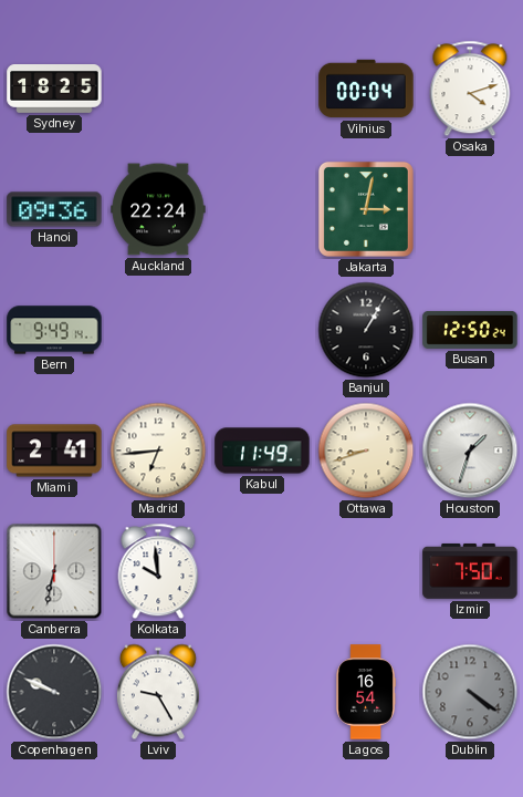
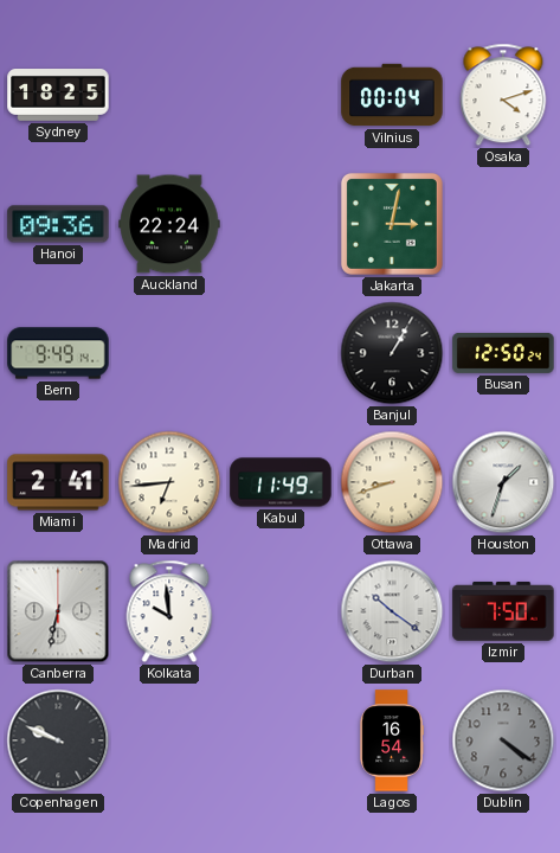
Durban: none -> 10:21
Lviv: 9:25 -> none
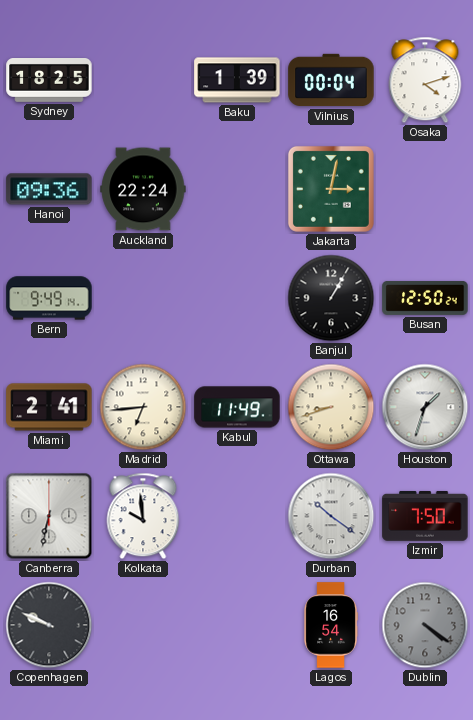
Baku: none -> 1:39
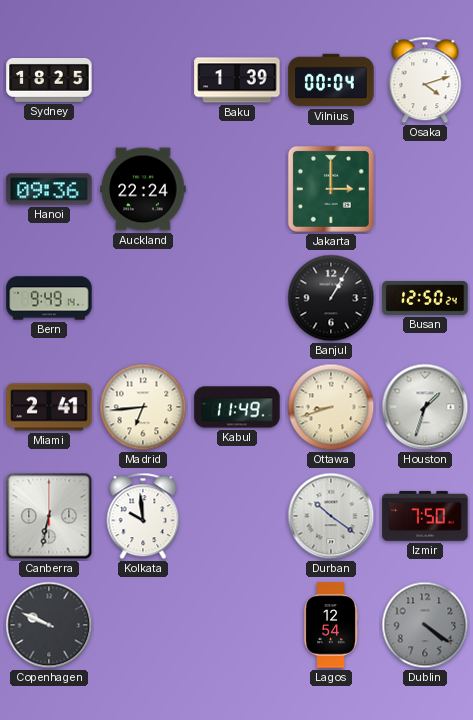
Jakarta: 3:02 -> 3:00
Lagos: 16:54 -> 12:54
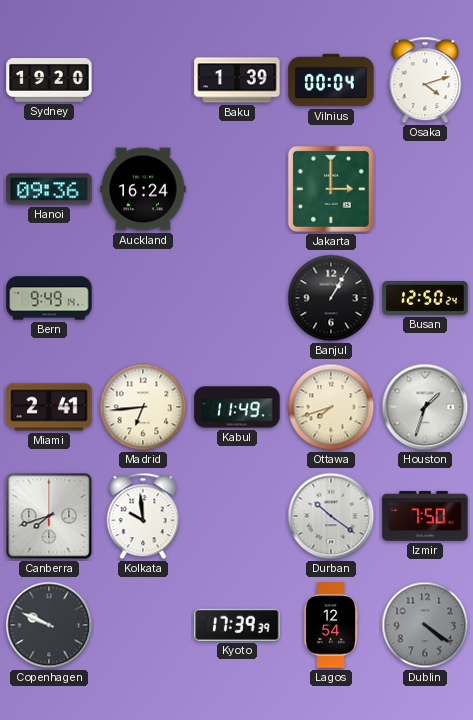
Sydney: 18:25 -> 19:20
Auckland: 22:24 -> 16:24
Ottawa: 8:42 -> 7:42
Canberra: 6:32 -> 7:42
Kyoto: none -> 17:39
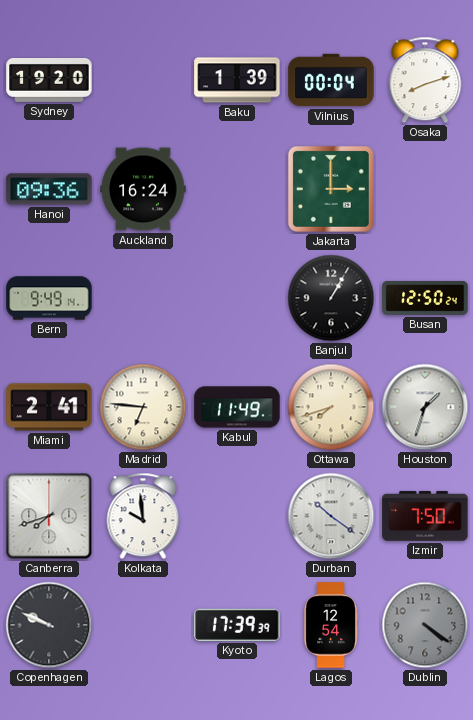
Osaka: 4:12 -> 8:12
Madrid: 6:44 -> 6:46
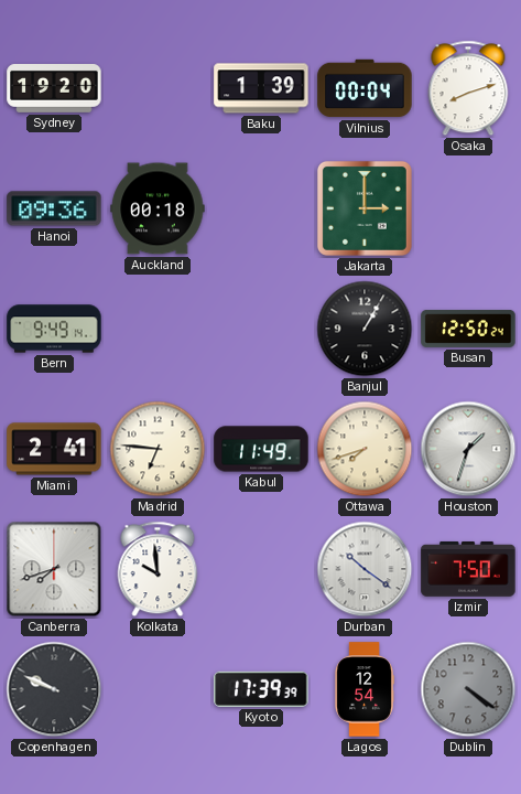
Auckland: 16:24 -> 00:18
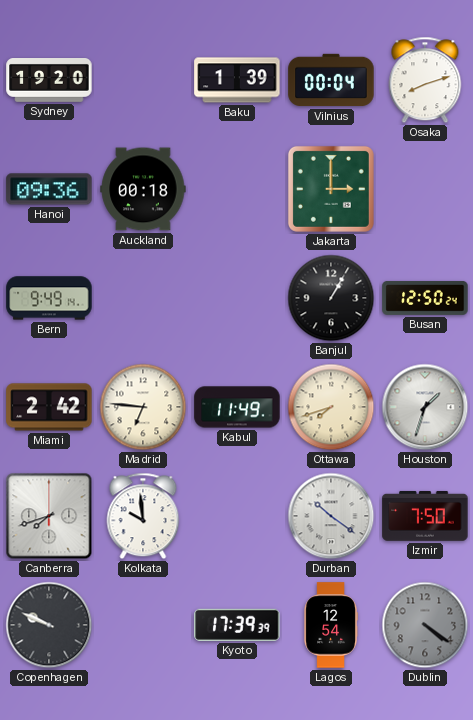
Miami: 2:41 -> 2:42
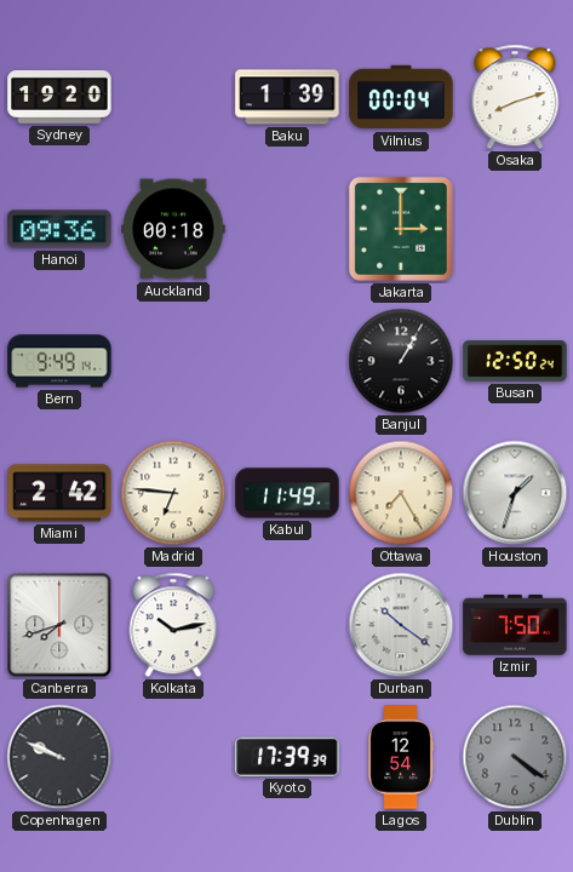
Ottawa: 7:42 -> 7:25
Kolkata: 9:59 -> 10:13
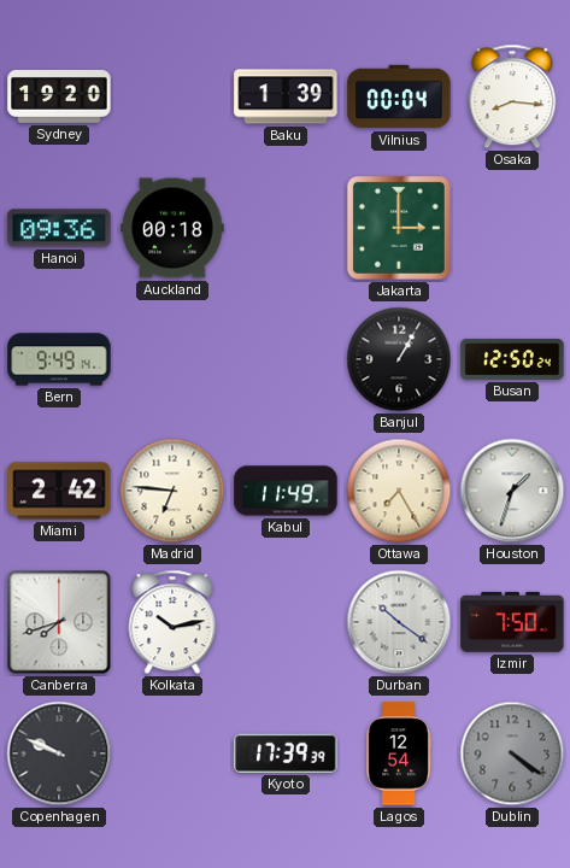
Osaka: 8:12 -> 8:16
